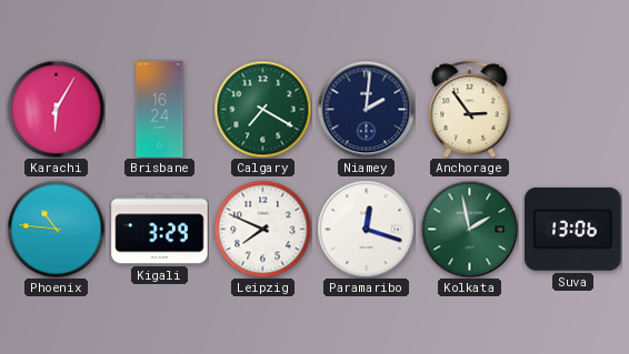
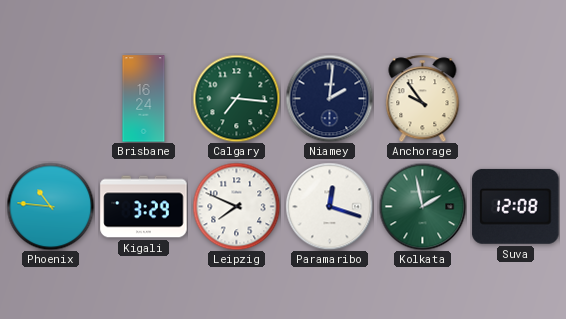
Karachi: 6:05 -> none
Calgary: 7:20 -> 7:16
Anchorage: 2:54 -> 9:54
Suva: 13:06 -> 12:08
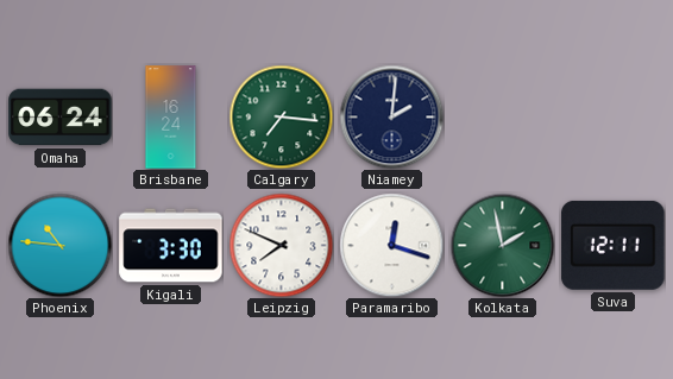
Omaha: none -> 06:24
Anchorage: 9:54 -> none
Kigali: 3:29 -> 3:30
Suva: 12:08 -> 12:11
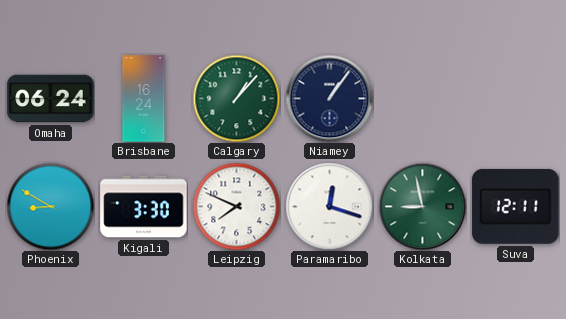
Calgary: 7:16 -> 1:07
Niamey: 2:01 -> 1:06
Phoenix: 10:46 -> 8:50
Kolkata: 1:58 -> 8:58
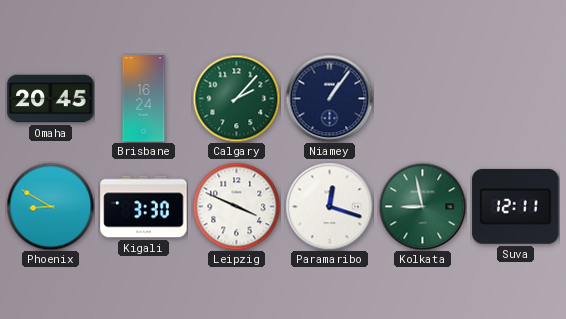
Omaha: 06:24 -> 20:45
Calgary: 1:07 -> 2:07
Leipzig: 7:49 -> 3:49
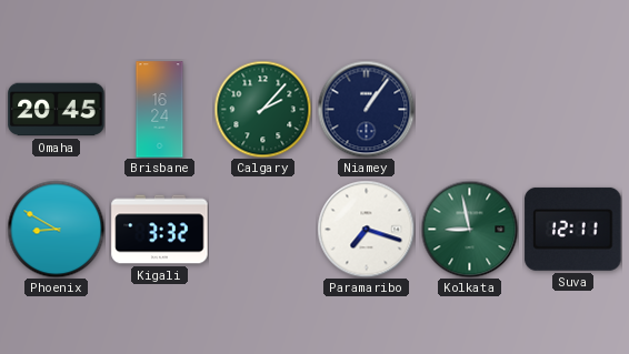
Kigali: 3:30 -> 3:32
Leipzig: 3:49 -> none
Paramaribo: 12:18 -> 7:18
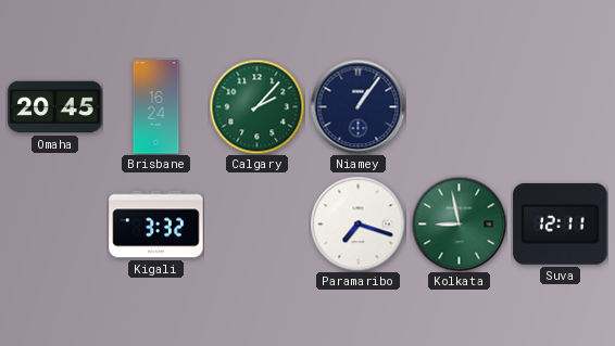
Phoenix: 8:50 -> none
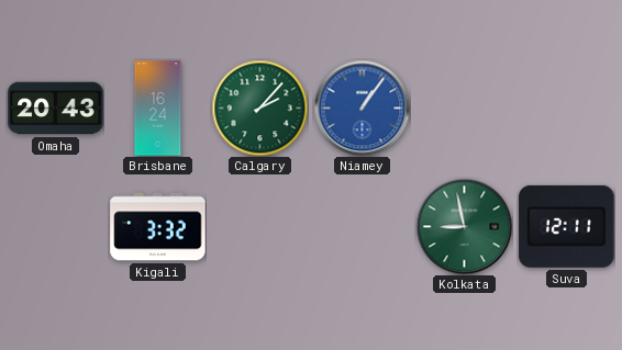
Omaha: 20:45 -> 20:43
Niamey dial: navy -> blue
Paramaribo: 7:18 -> none
